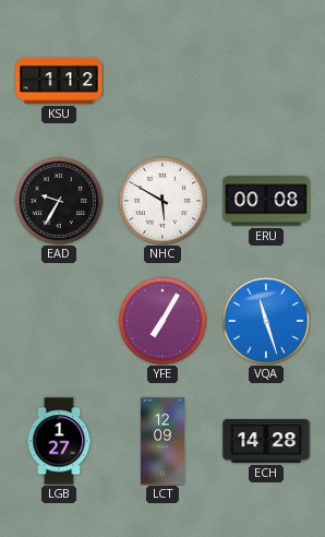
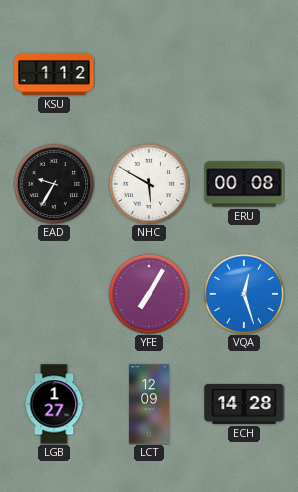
VQA: 11:27 -> 12:27
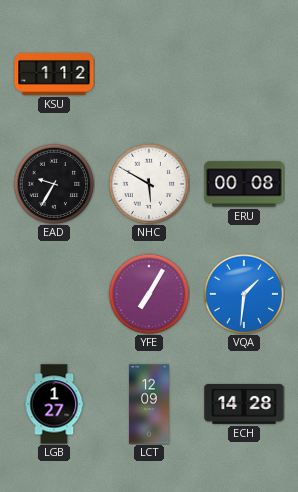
VQA: 12:27 -> 1:31
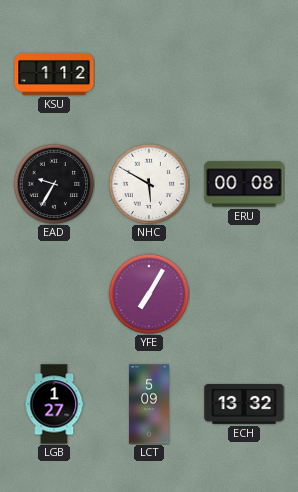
VQA: 1:31 -> none
LCT: 12:09 -> 5:09
ECH: 14:28 -> 13:32
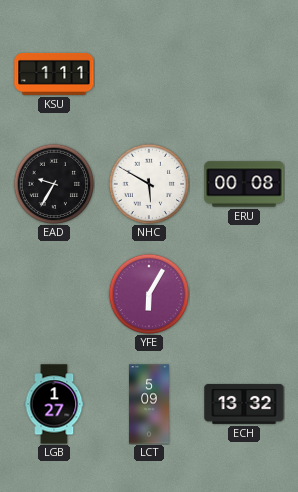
KSU: 1:12 -> 1:11
YFE: 7:05 -> 6:05
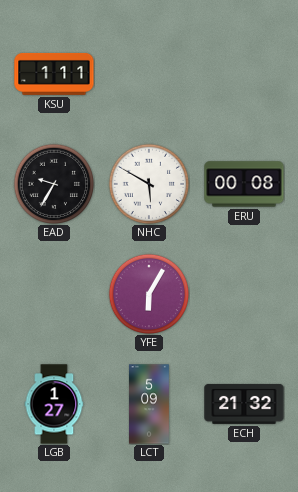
ECH: 13:32 -> 21:32
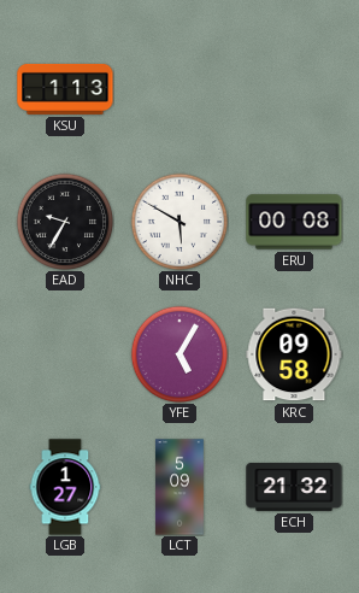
KSU: 1:11 -> 1:13
YFE: 6:05 -> 5:05
KRC: none -> 09:58
